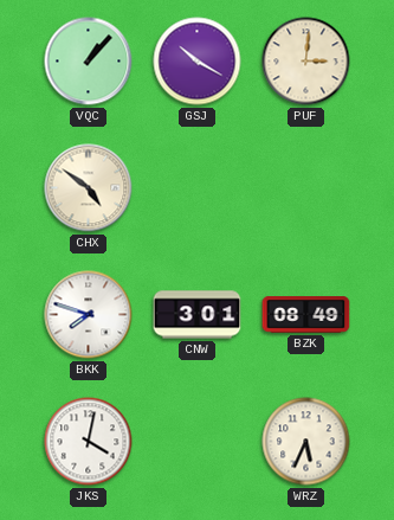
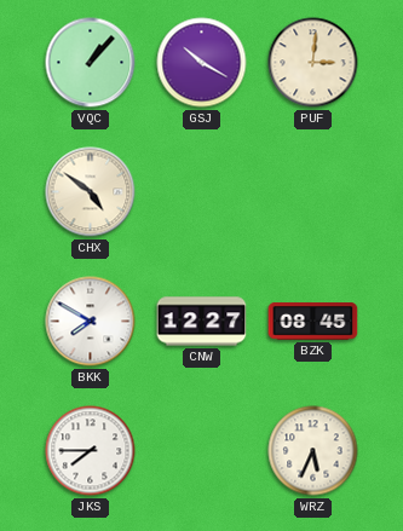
BKK: 7:48 -> 7:50
CNW: 3:01 -> 12:27
BZK: 08:49 -> 08:45
JKS: 4:02 -> 7:45
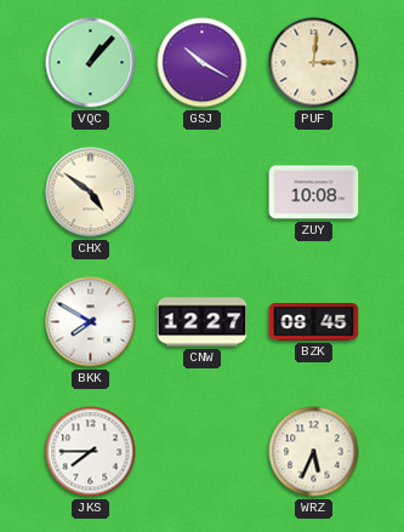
ZUY: none -> 10:08
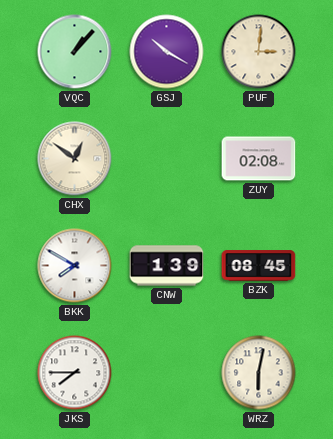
CHX: 4:51 -> 12:51
ZUY: 10:08 -> 02:08
CNW: 12:27 -> 1:39
WRZ: 5:34 -> 6:02
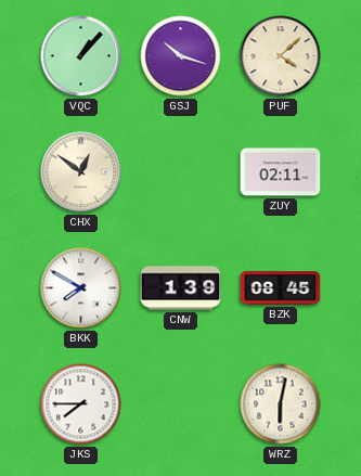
GSJ: 10:20 -> 10:18
PUF: 3:01 -> 4:08
ZUY: 02:08 -> 02:11
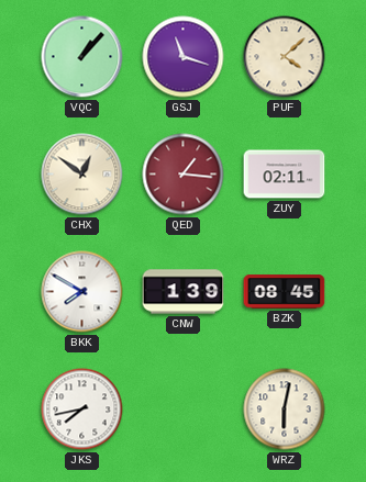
GSJ: 10:18 -> 11:18
QED: none -> 1:16
JKS: 7:45 -> 7:43
